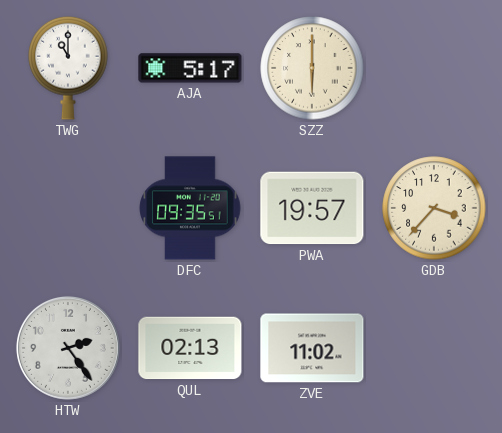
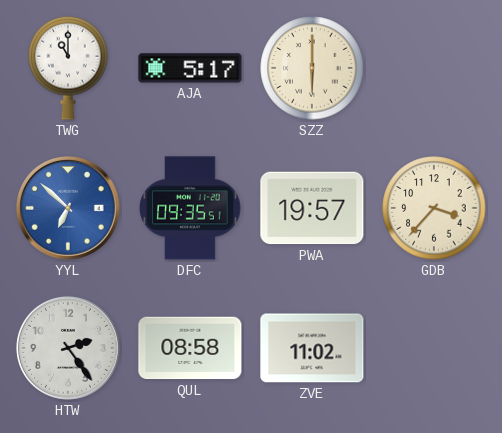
YYL: none -> 6:52
QUL: 02:13 -> 08:58
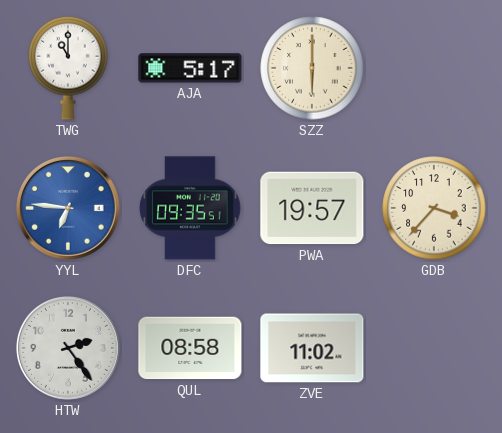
YYL: 6:52 -> 6:46
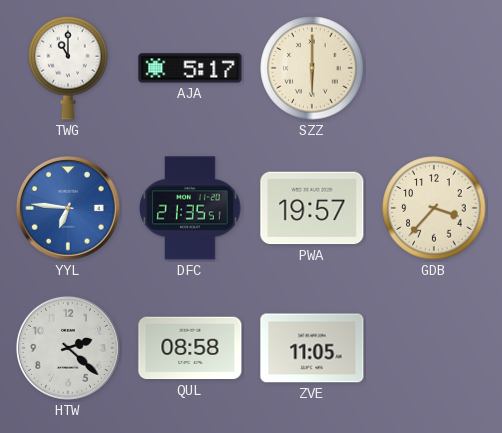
DFC: 09:35 -> 21:35
HTW: 2:24 -> 2:22
ZVE: 11:02 -> 11:05
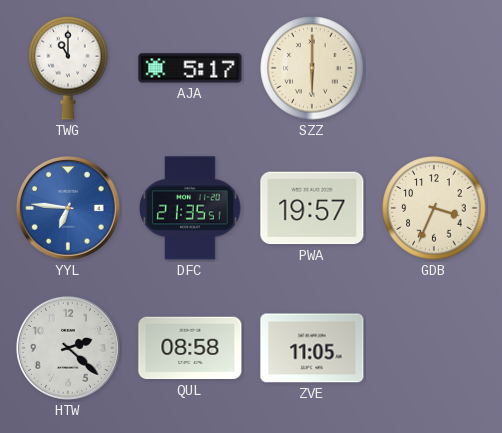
GDB: 3:37 -> 3:34
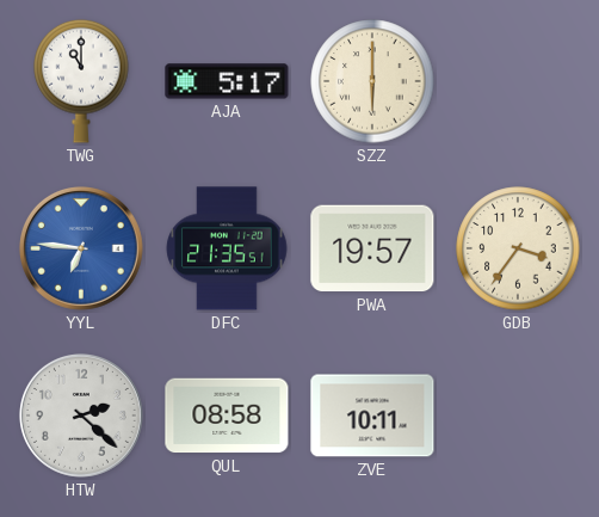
GDB: 3:34 -> 3:36
ZVE: 11:05 -> 10:11
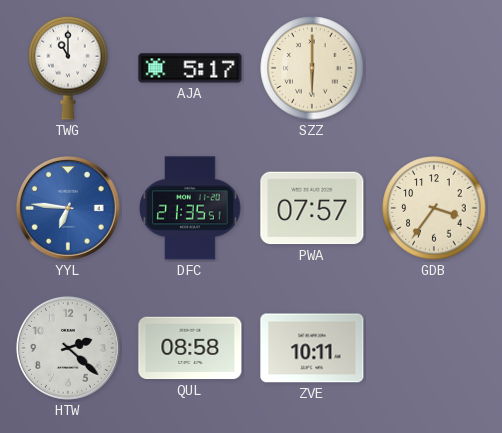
PWA: 19:57 -> 07:57
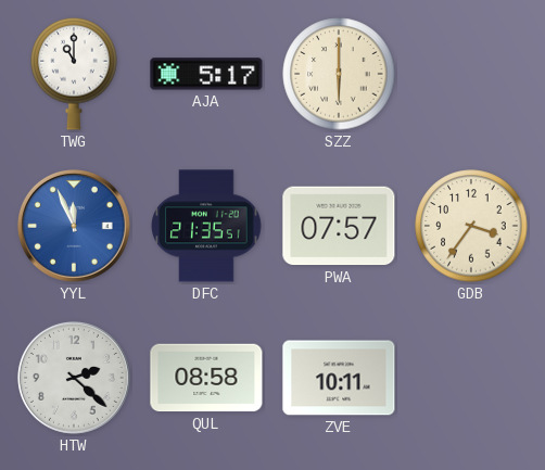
YYL: 6:46 -> 11:56
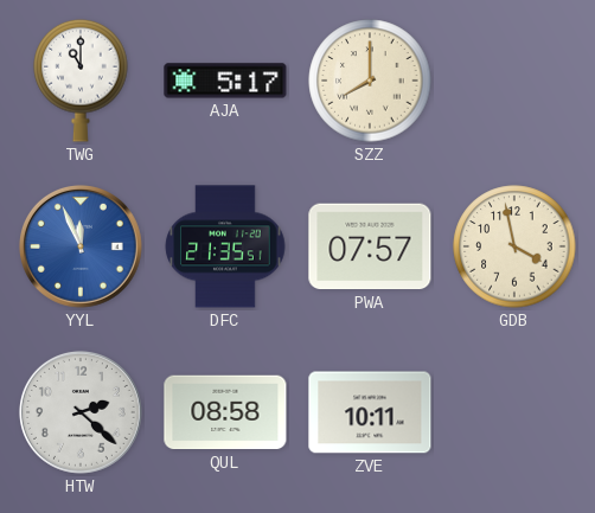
SZZ: 6:00 -> 8:00
GDB: 3:36 -> 3:58
